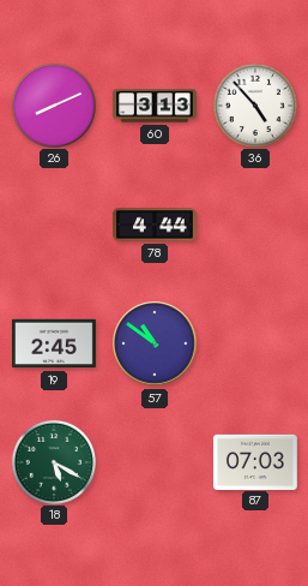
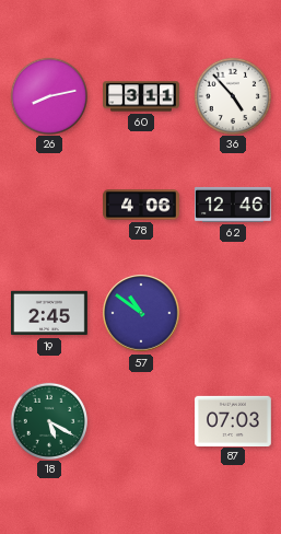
26: 8:11 -> 8:13
60: 3:13 -> 3:11
78: 4:44 -> 4:06
62: none -> 12:46
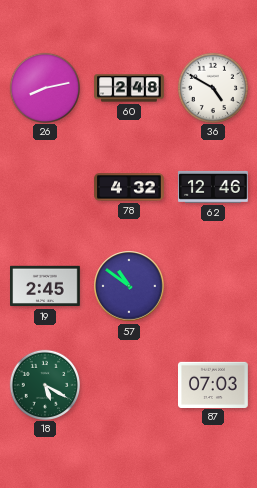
60: 3:11 -> 2:48
36: 4:53 -> 4:50
78: 4:06 -> 4:32
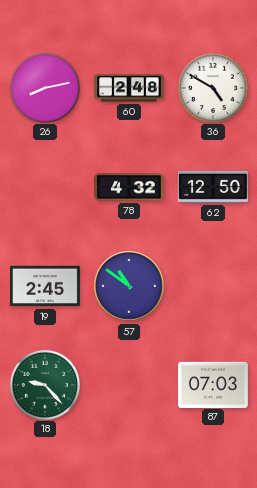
62: 12:46 -> 12:50
18: 5:20 -> 9:23
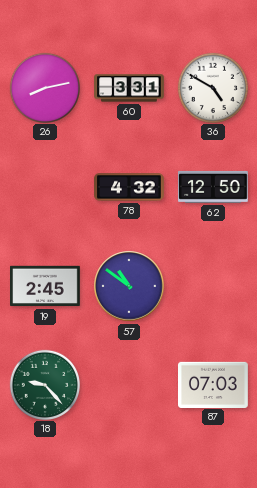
60: 2:48 -> 3:31
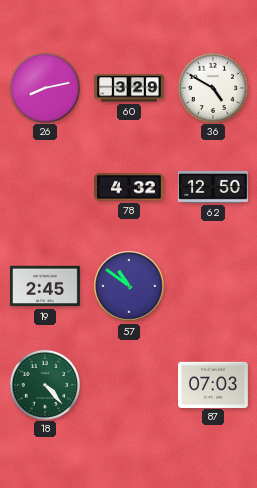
60: 3:31 -> 3:29
18: 9:23 -> 4:23
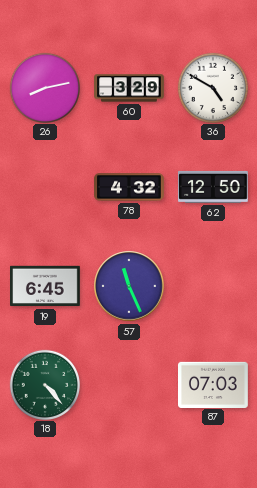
19: 2:45 -> 6:45
57: 10:51 -> 11:26
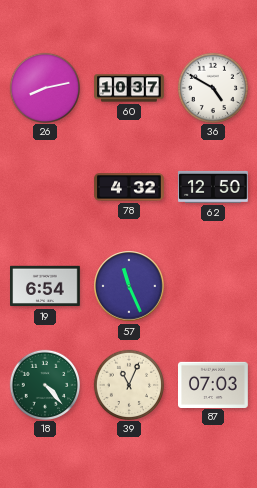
60: 3:29 -> 10:37
19: 6:45 -> 6:54
39: none -> 11:04
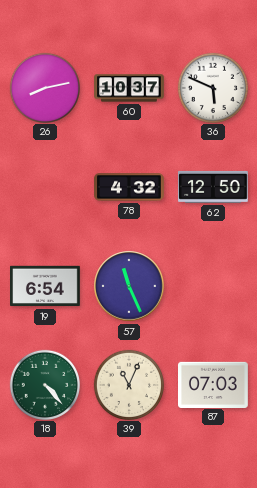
36: 4:50 -> 5:49
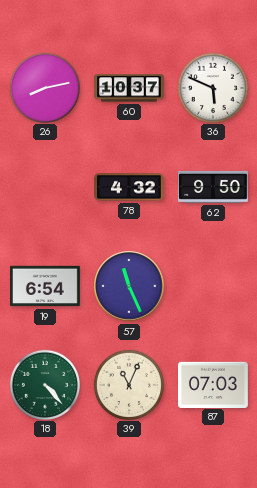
62: 12:50 -> 9:50
